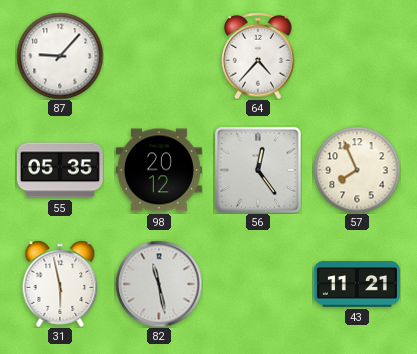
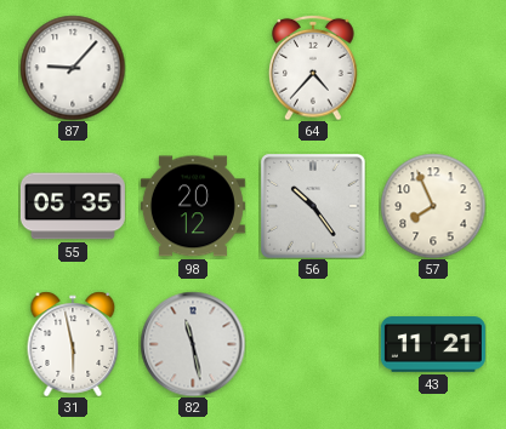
56: 12:24 -> 10:24
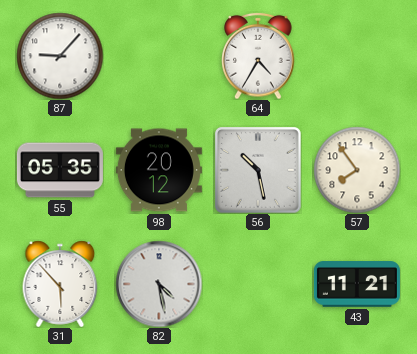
64: 4:37 -> 4:35
56: 10:24 -> 10:28
57: 7:56 -> 7:54
31: 5:58 -> 5:53
82: 11:28 -> 4:28
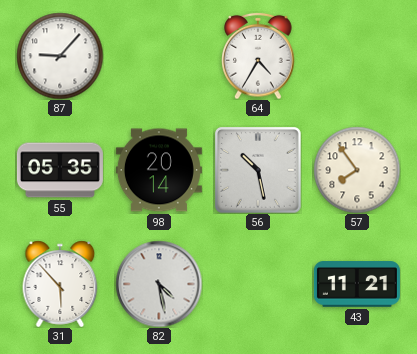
98: 20:12 -> 20:14
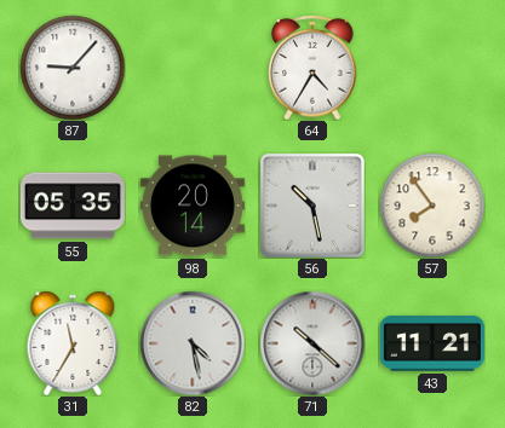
31: 5:53 -> 11:35
71: none -> 10:22
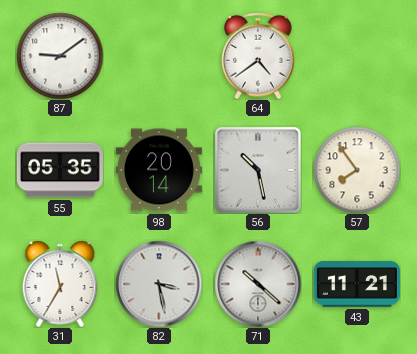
87: 9:07 -> 9:09
64: 4:35 -> 4:39
82: 4:28 -> 3:28
